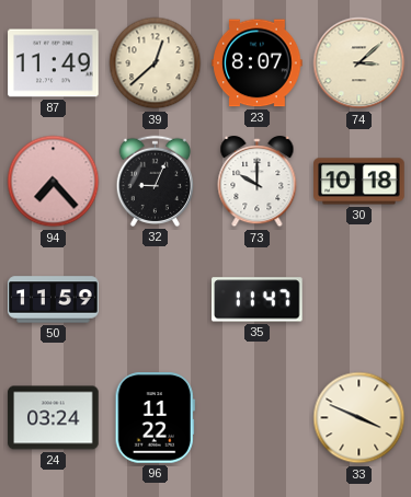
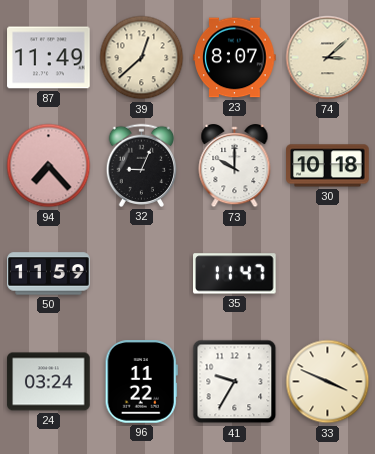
41: none -> 9:35
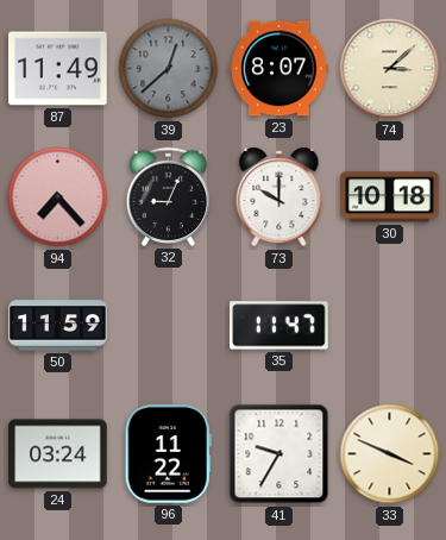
39 dial: cream -> grey
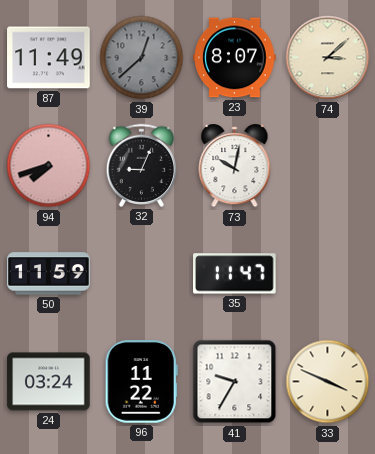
94: 7:23 -> 7:42
73: 10:00 -> 10:02
30: 10:18 -> none
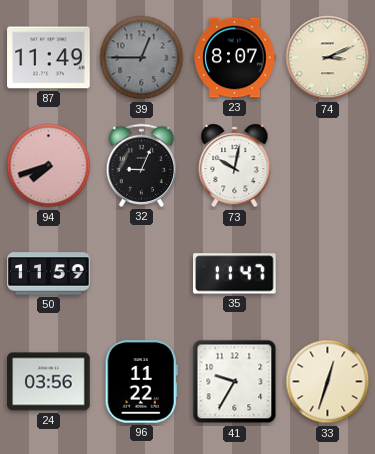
39: 12:38 -> 12:45
74: 3:08 -> 3:11
24: 03:24 -> 03:56
33: 3:49 -> 12:33
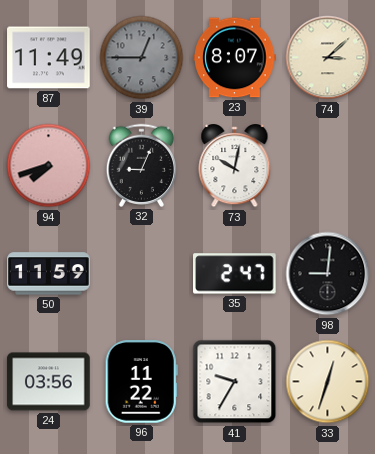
74: 3:11 -> 3:08
35: 11:47 -> 2:47
98: none -> 9:01
